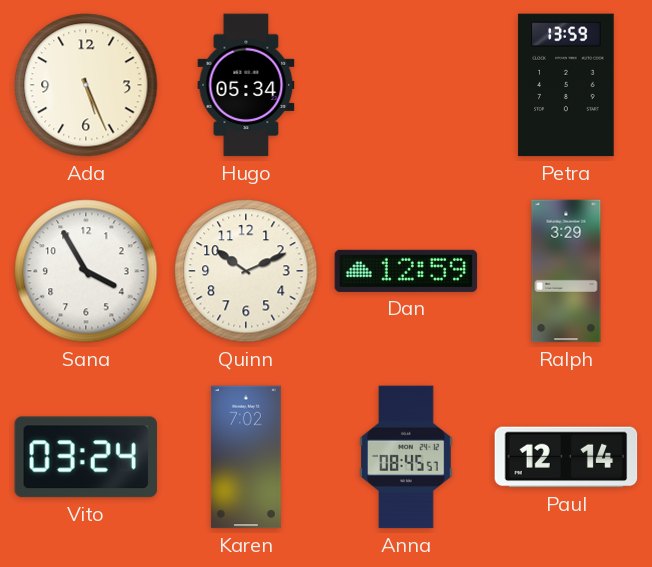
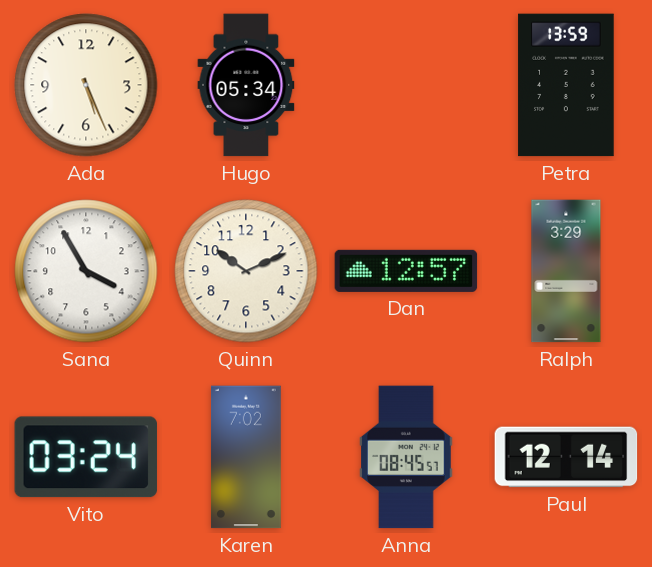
Dan: 12:59 -> 12:57
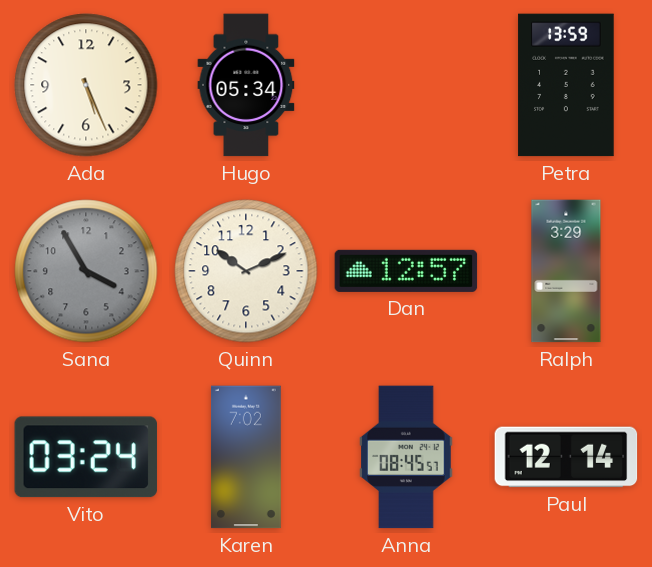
Sana dial: white -> grey
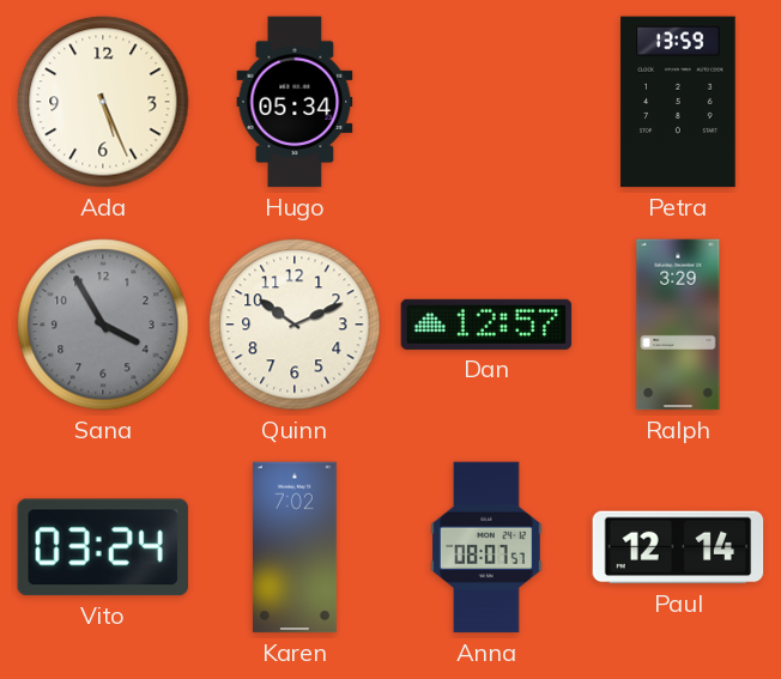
Anna: 08:45 -> 08:07
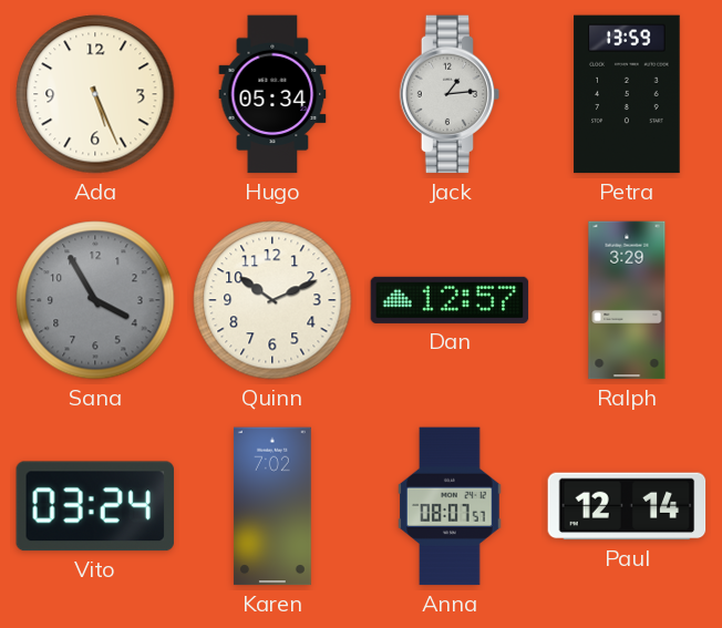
Jack: none -> 1:14
